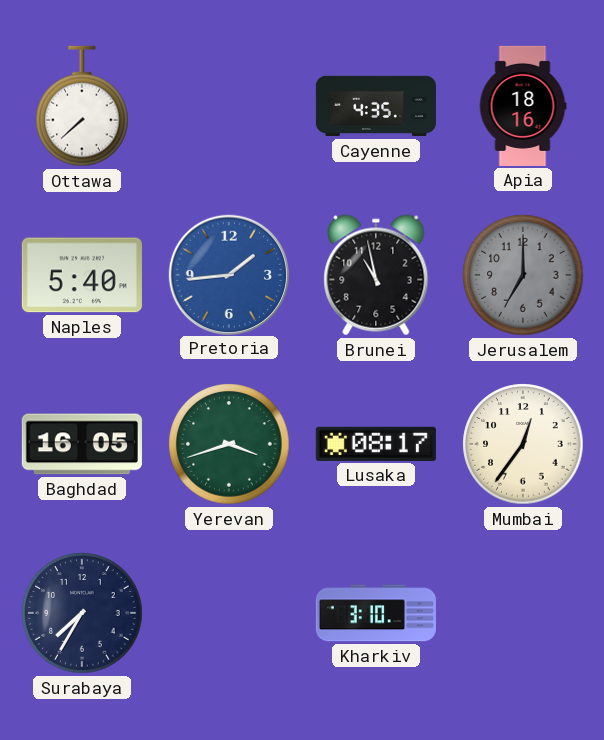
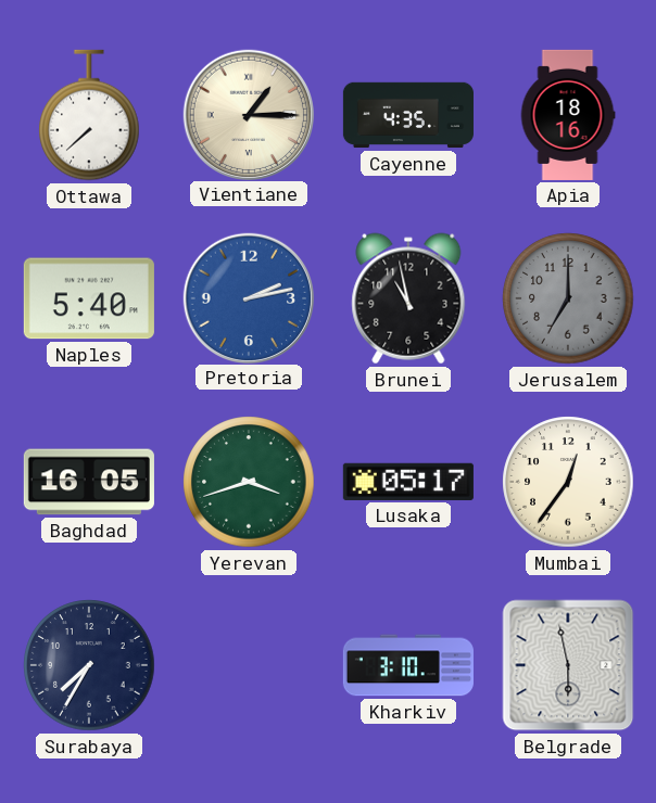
Vientiane: none -> 1:15
Pretoria: 1:44 -> 2:13
Lusaka: 08:17 -> 05:17
Belgrade: none -> 5:58
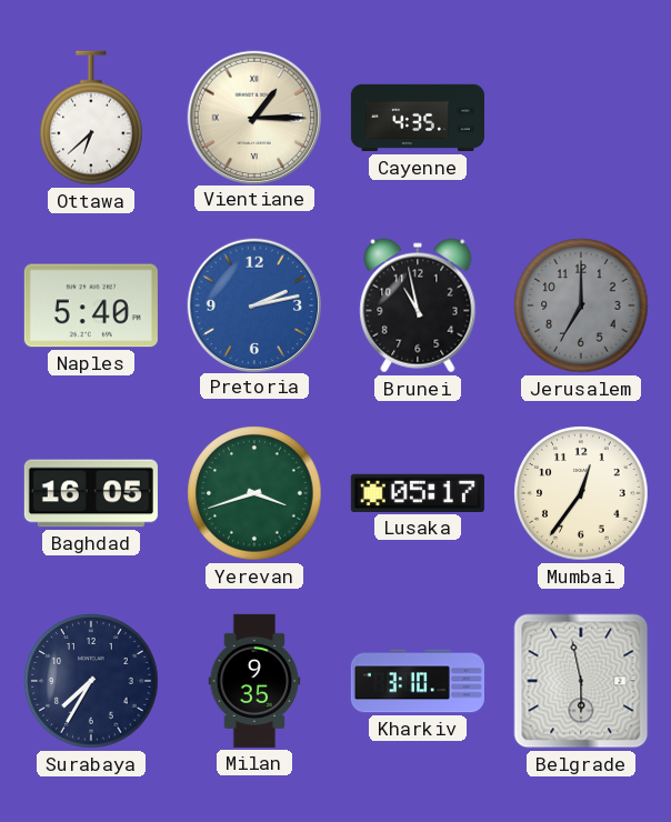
Ottawa: 7:38 -> 6:38
Apia: 18:16 -> none
Milan: none -> 9:35
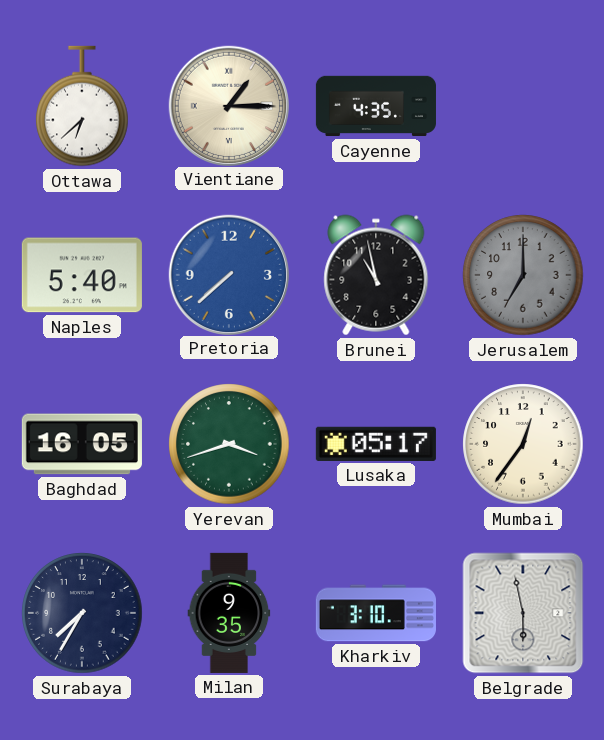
Pretoria: 2:13 -> 7:38
